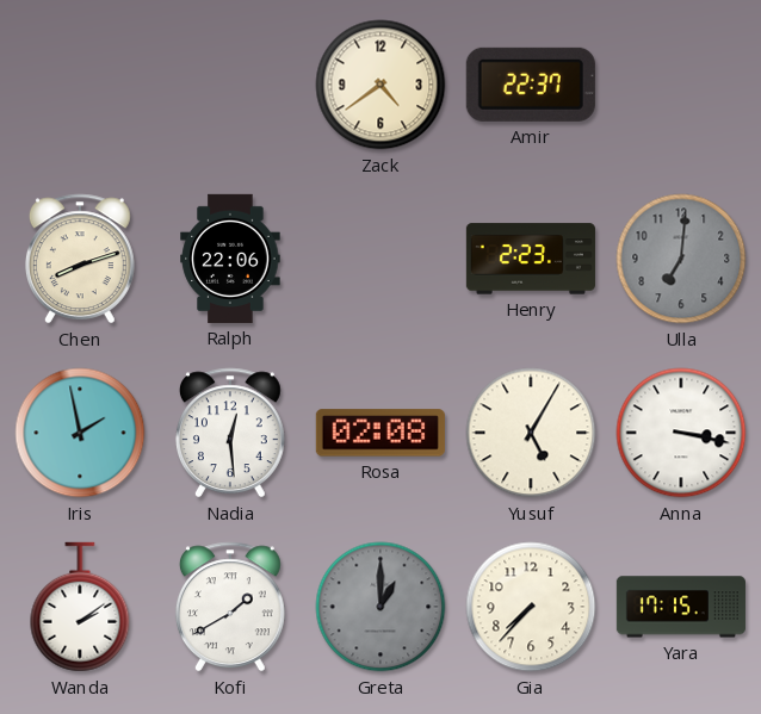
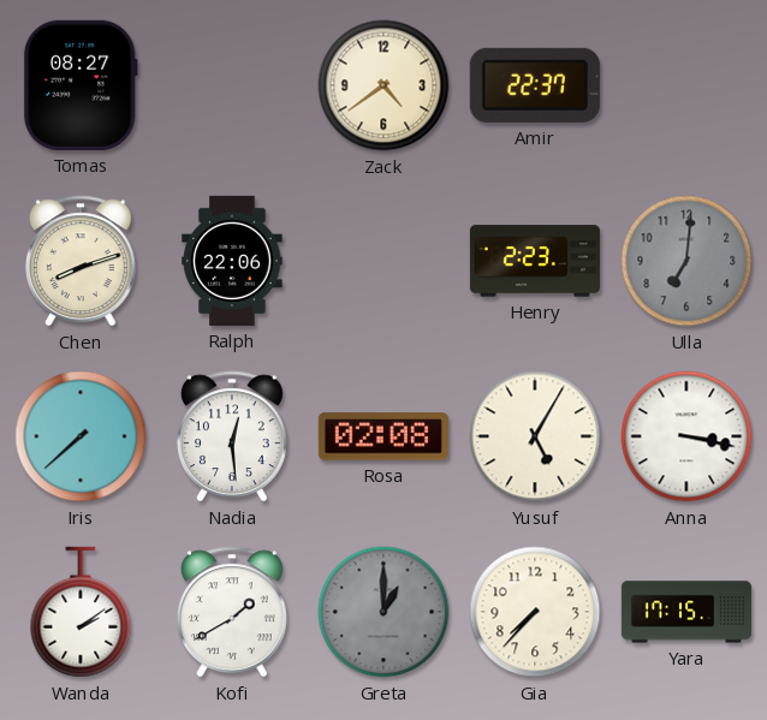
Tomas: none -> 08:27
Iris: 1:58 -> 7:38
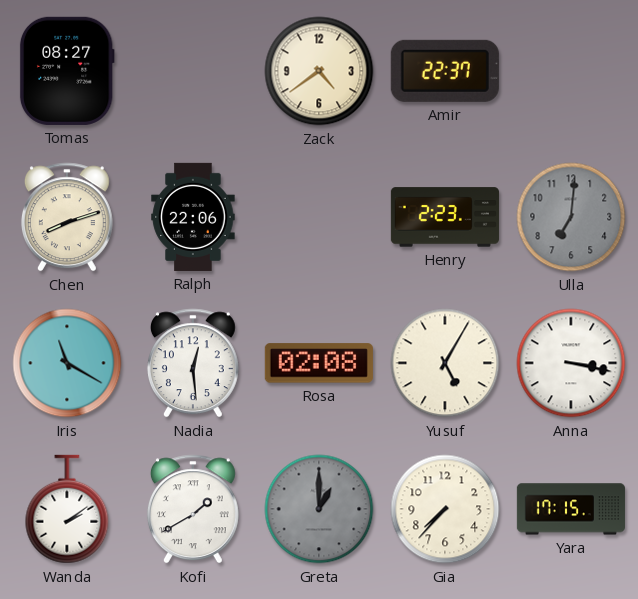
Iris: 7:38 -> 11:20
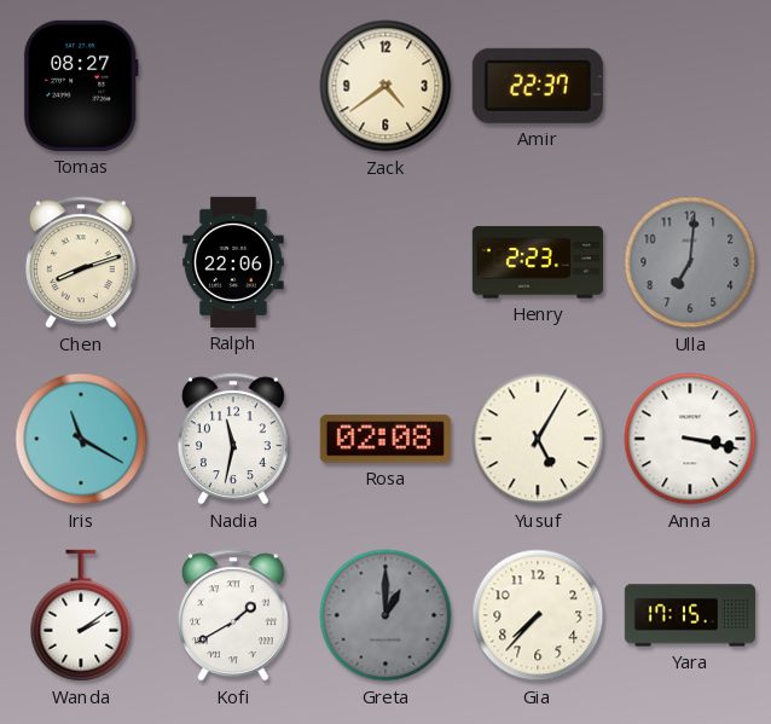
Nadia: 12:29 -> 11:32
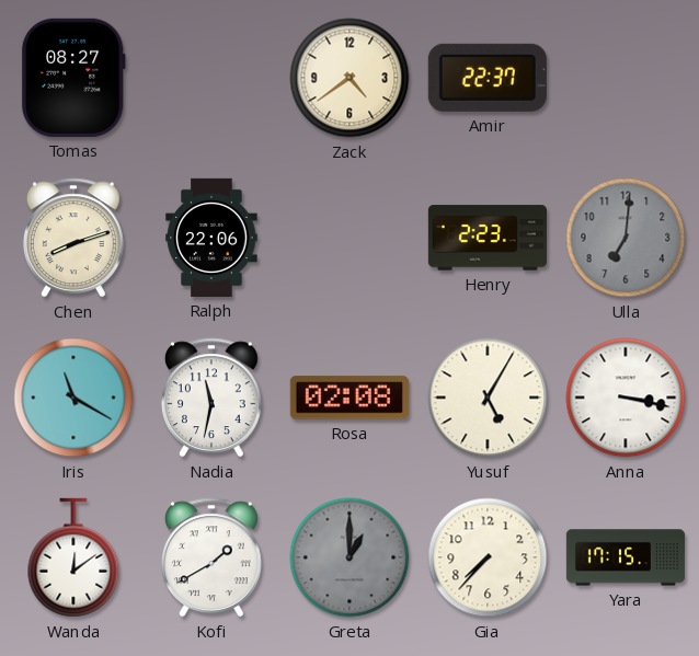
Wanda: 2:09 -> 12:09
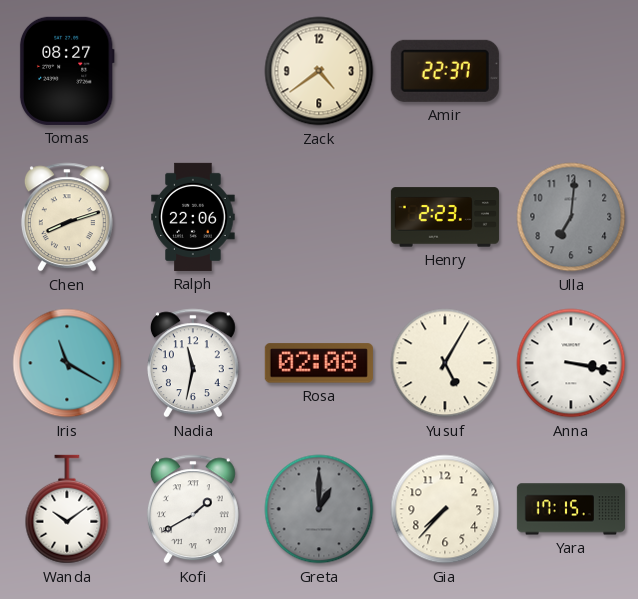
Wanda: 12:09 -> 10:09
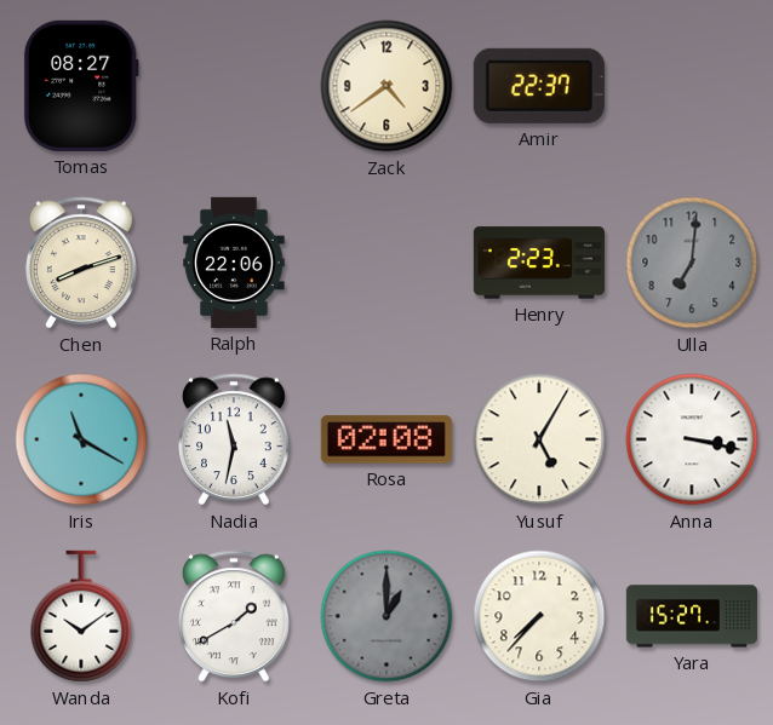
Yara: 17:15 -> 15:27
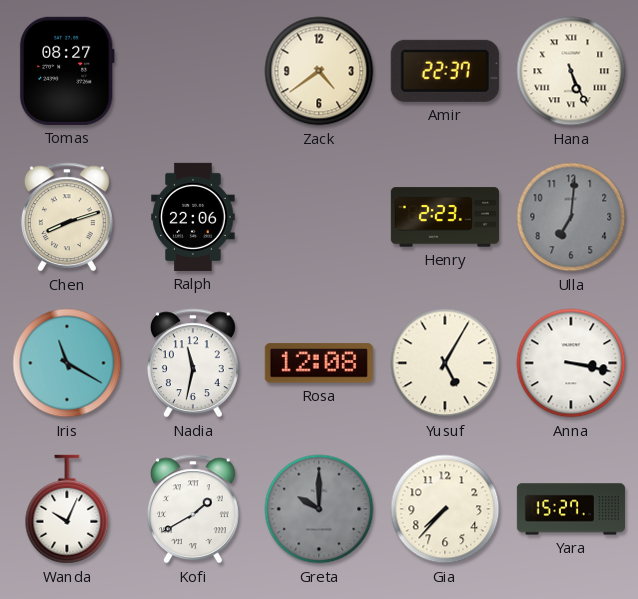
Hana: none -> 5:26
Rosa: 02:08 -> 12:08
Wanda: 10:09 -> 10:04
Greta: 1:00 -> 10:00
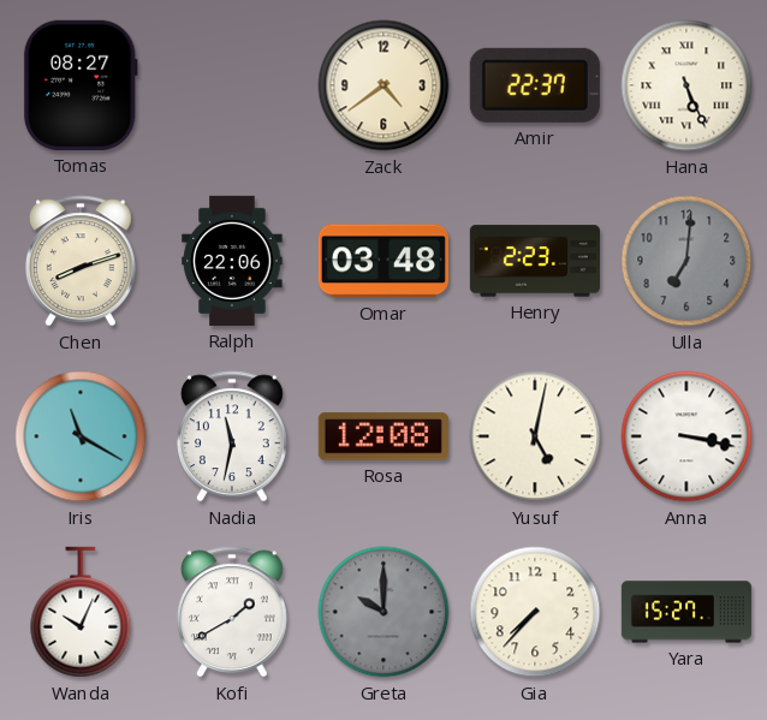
Omar: none -> 03:48
Yusuf: 5:05 -> 5:02
